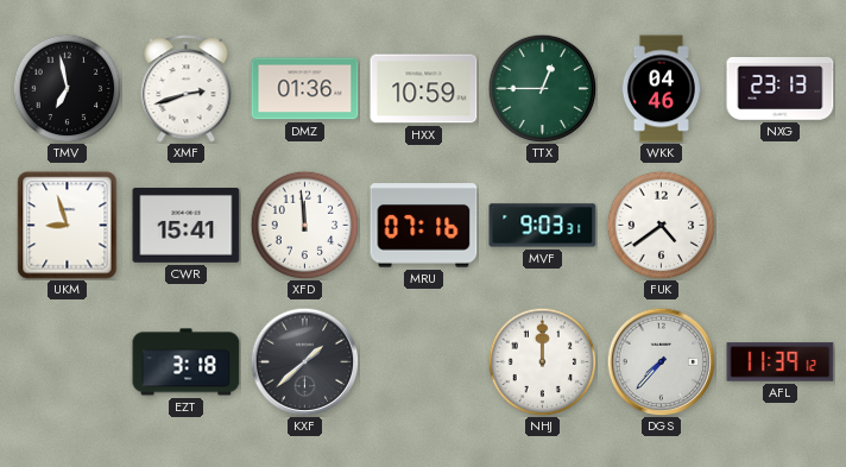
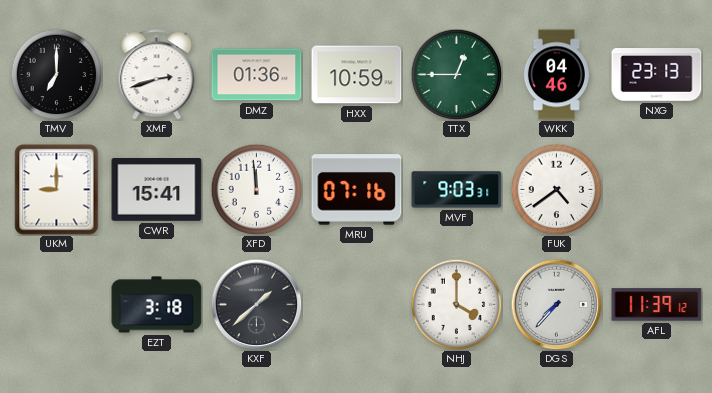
TMV: 6:58 -> 7:00
UKM: 8:57 -> 9:00
NHJ: 12:00 -> 4:00
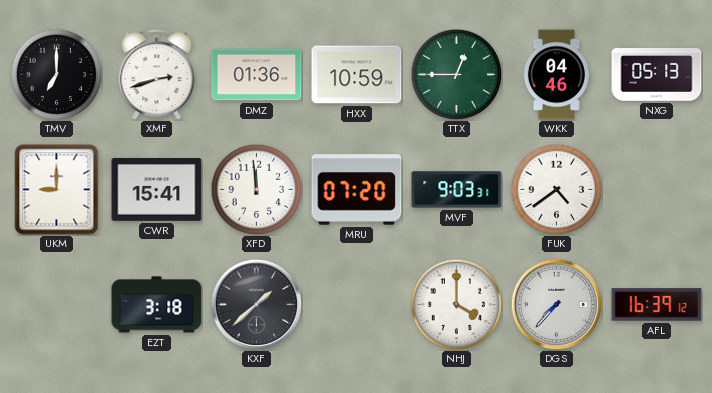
NXG: 23:13 -> 05:13
MRU: 07:16 -> 07:20
AFL: 11:39 -> 16:39
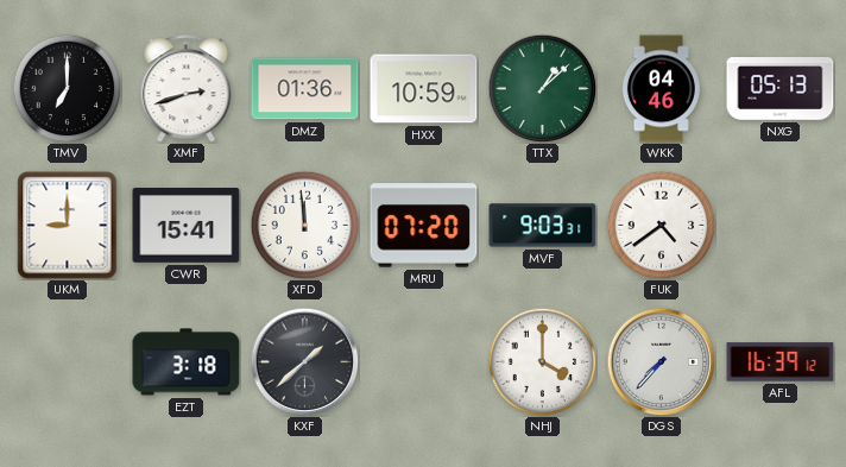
TTX: 12:45 -> 1:08
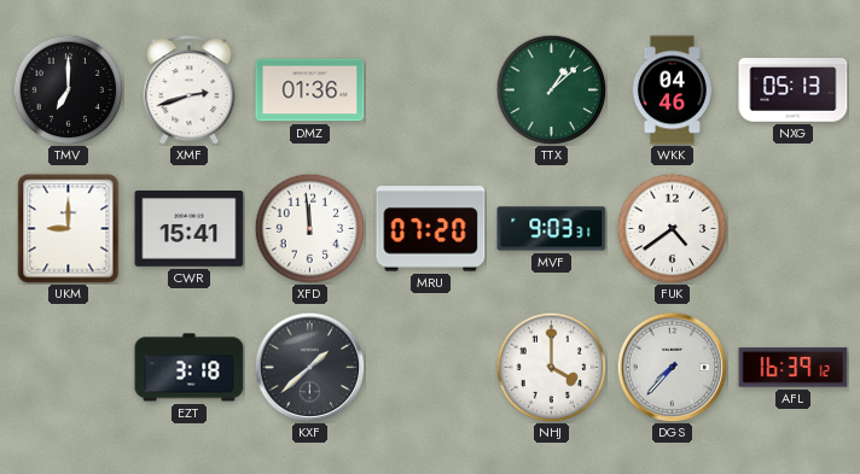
HXX: 10:59 -> none
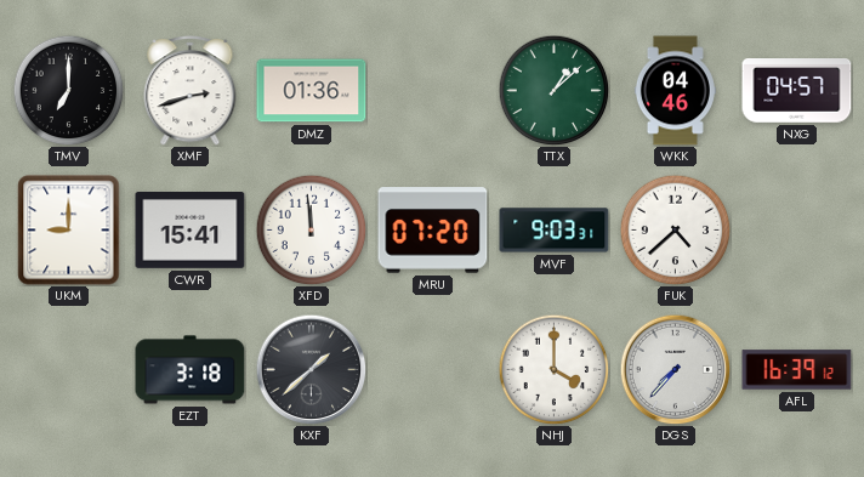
NXG: 05:13 -> 04:57
FUK: 4:39 -> 4:38
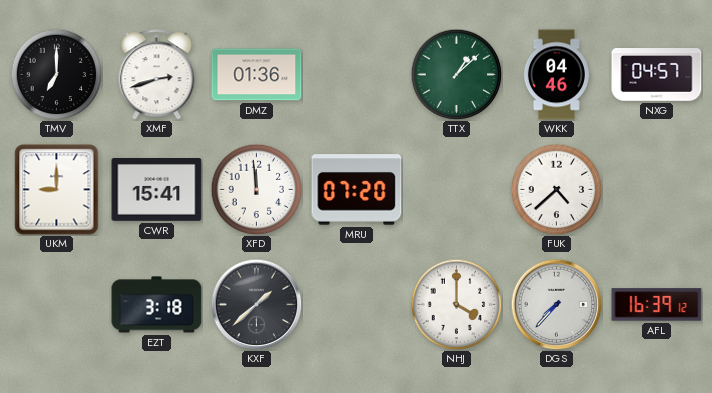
MVF: 9:03 -> none
